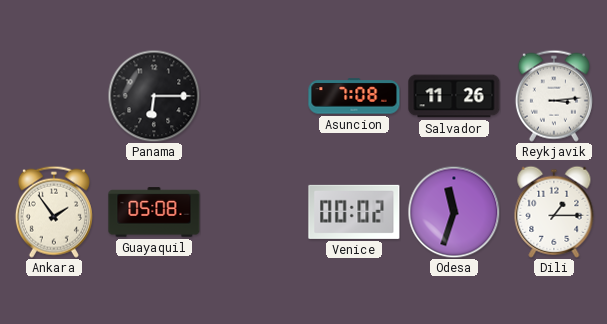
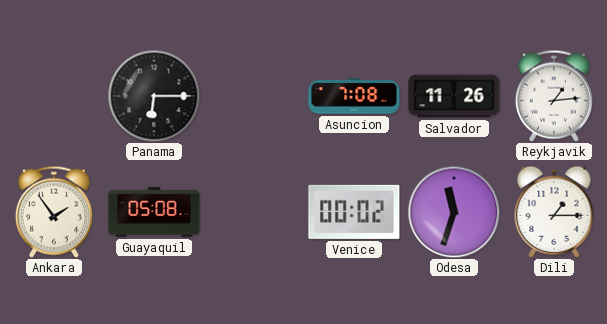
Reykjavik: 3:14 -> 1:14
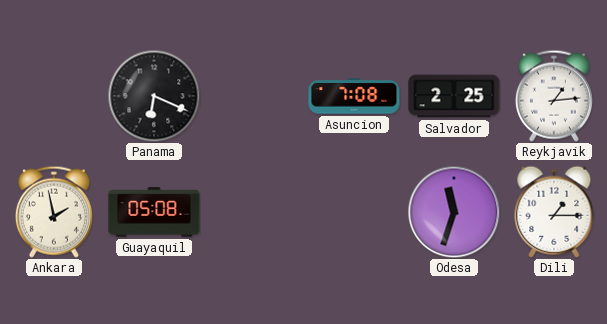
Panama: 6:15 -> 6:19
Salvador: 11:26 -> 2:25
Ankara: 1:54 -> 1:58
Venice: 00:02 -> none
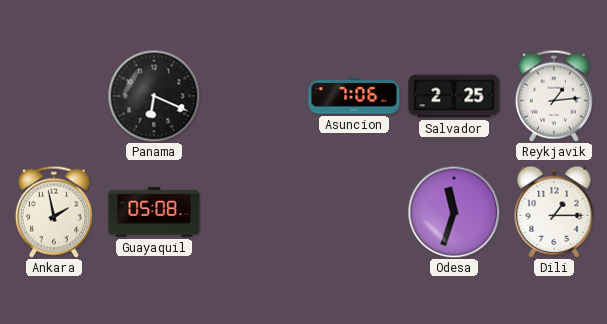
Asuncion: 7:08 -> 7:06
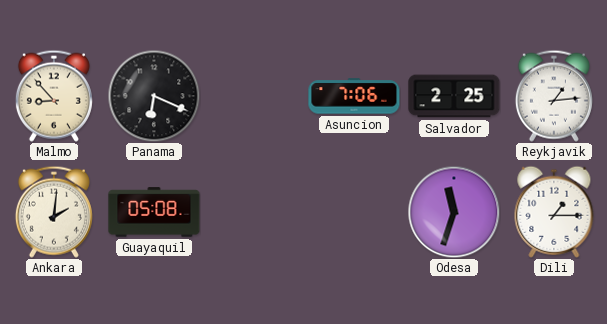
Malmo: none -> 8:53
Ankara: 1:58 -> 2:01
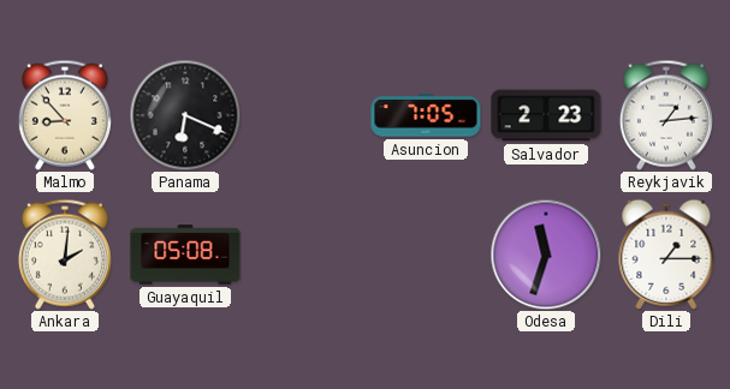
Asuncion: 7:06 -> 7:05
Salvador: 2:25 -> 2:23
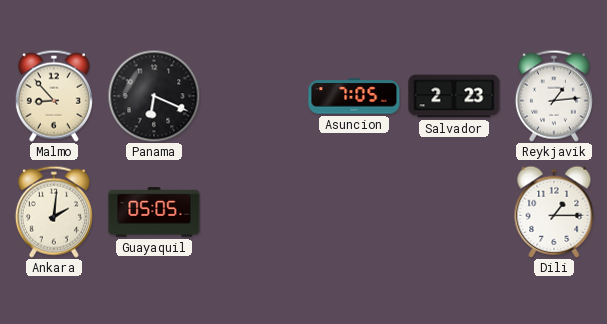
Guayaquil: 05:08 -> 05:05
Odesa: 11:33 -> none
